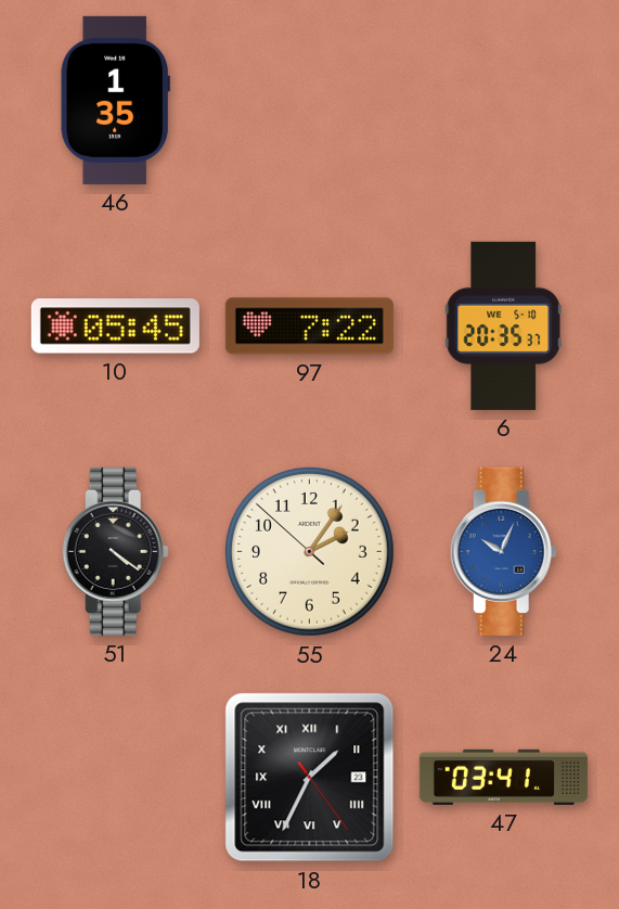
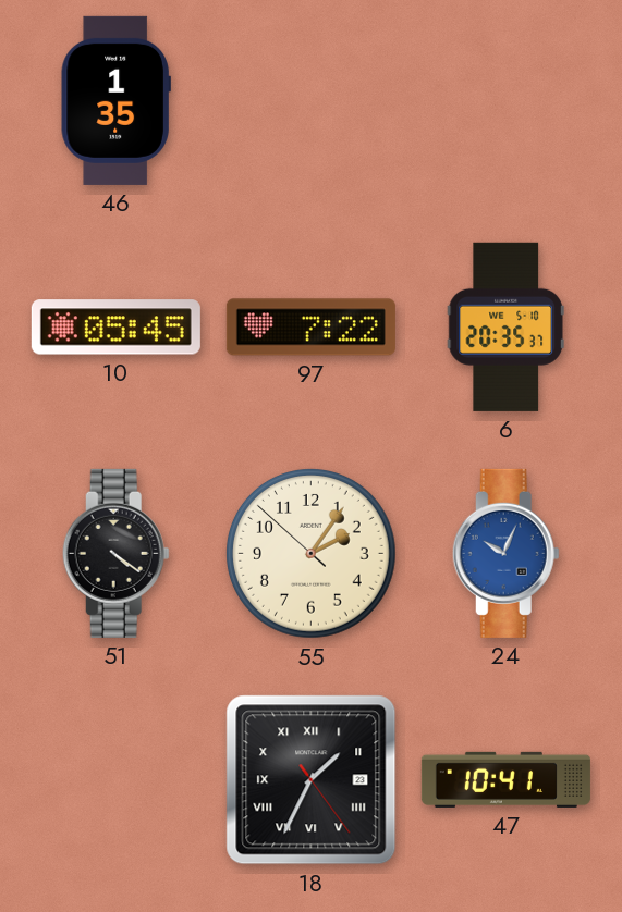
47: 03:41 -> 10:41
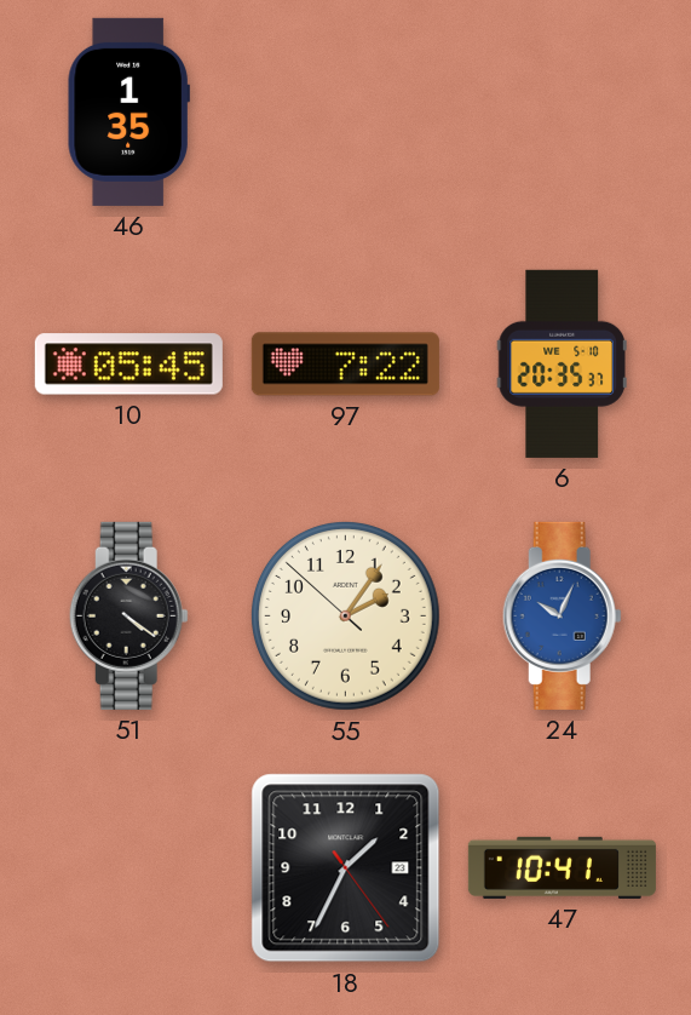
18 numerals: Roman -> Arabic
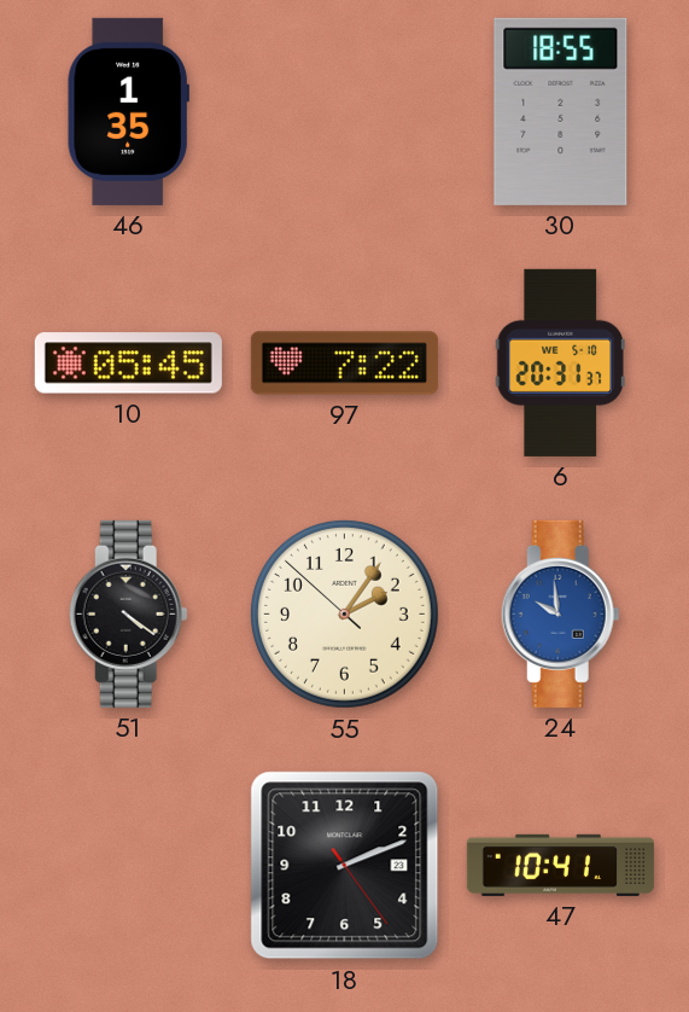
30: none -> 18:55
6: 20:35 -> 20:31
24: 10:04 -> 9:59
18: 1:34 -> 2:11
